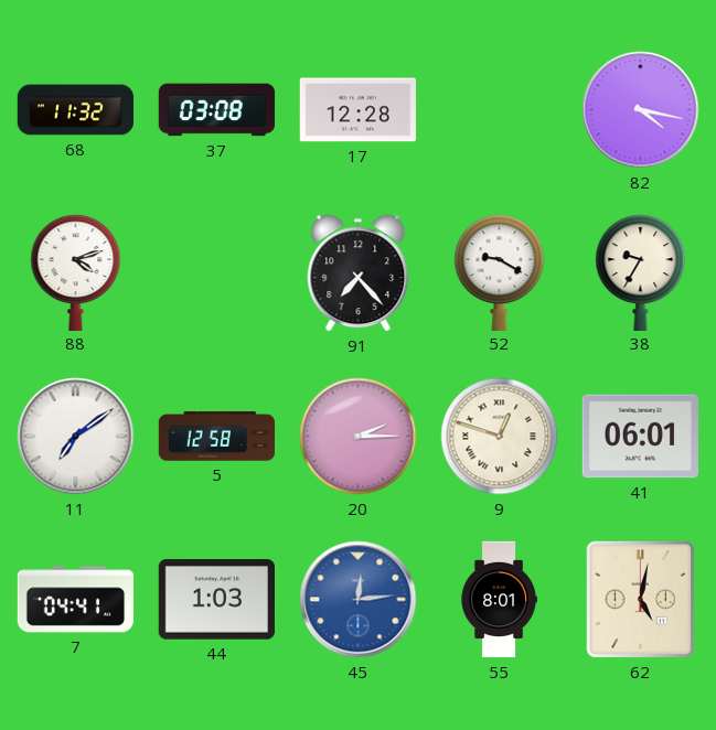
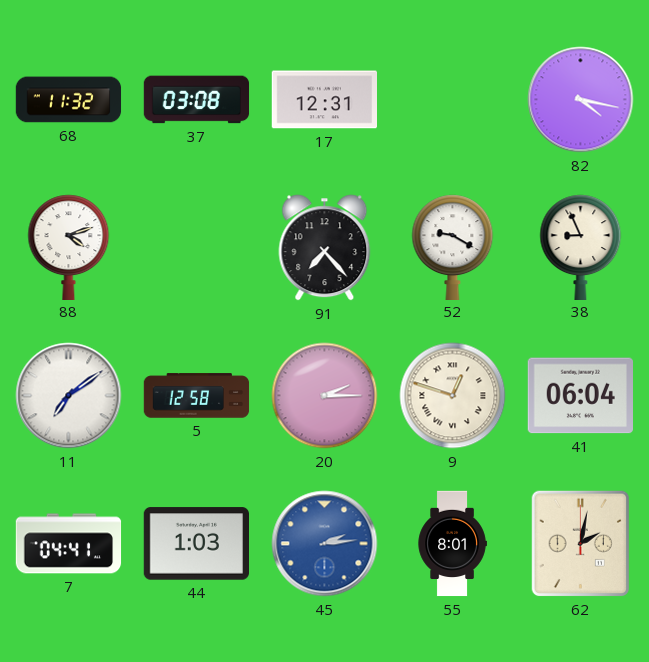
17: 12:28 -> 12:31
38: 9:35 -> 8:56
41: 06:01 -> 06:04
45: 12:14 -> 2:14
62: 5:02 -> 2:02
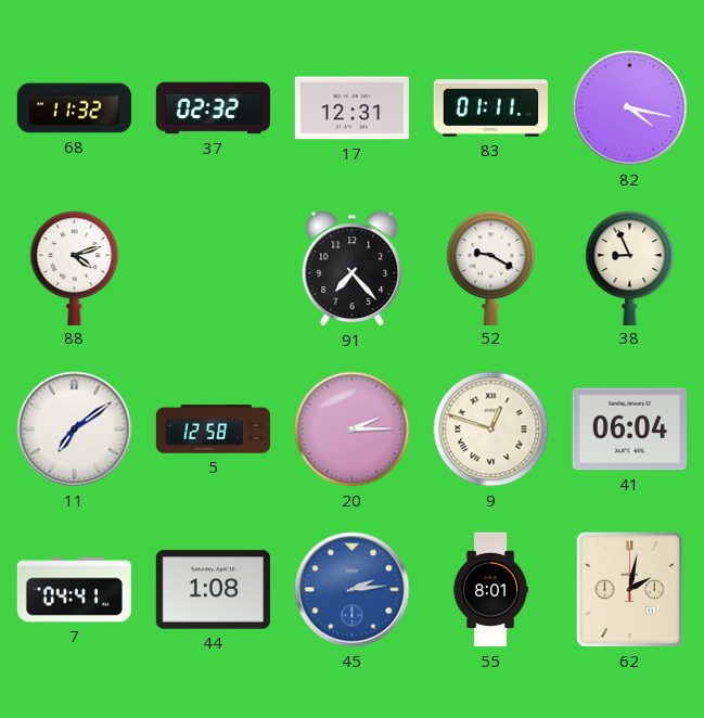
37: 03:08 -> 02:32
83: none -> 01:11
44: 1:03 -> 1:08
